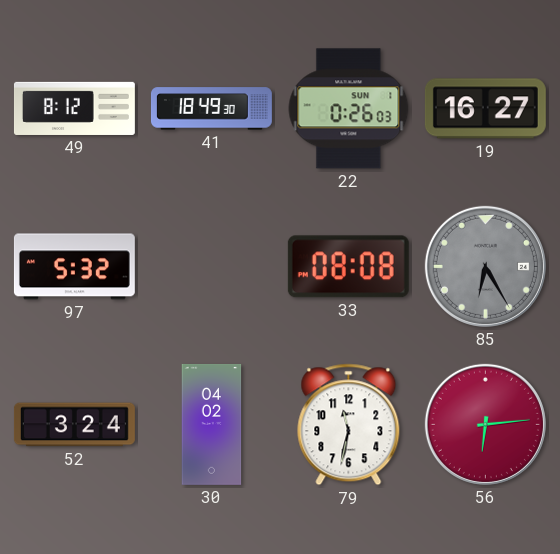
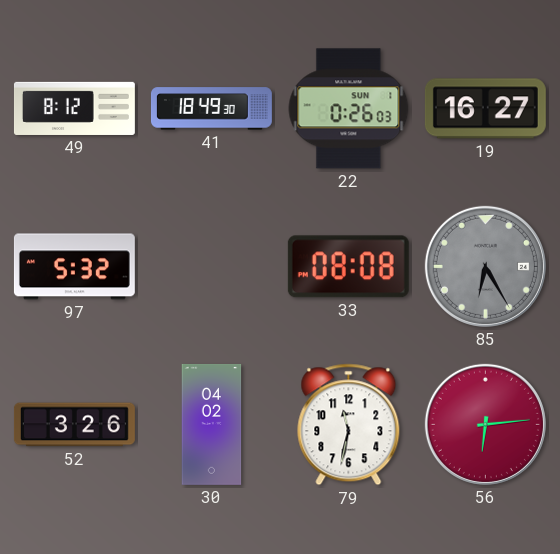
52: 3:24 -> 3:26
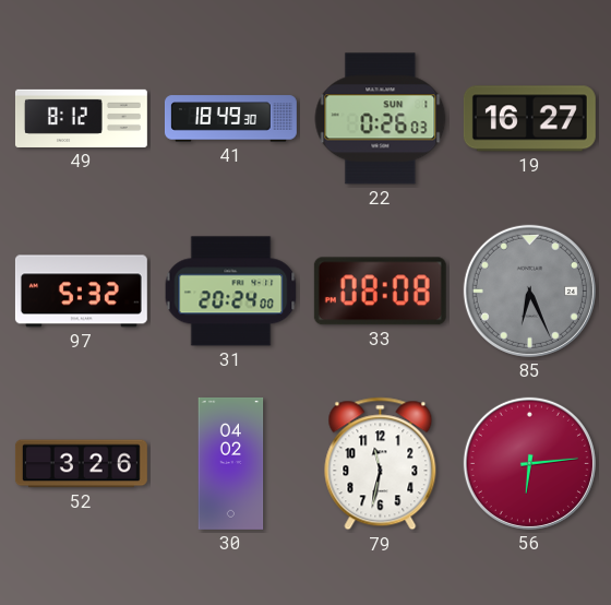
31: none -> 20:24
85: 6:25 -> 6:26
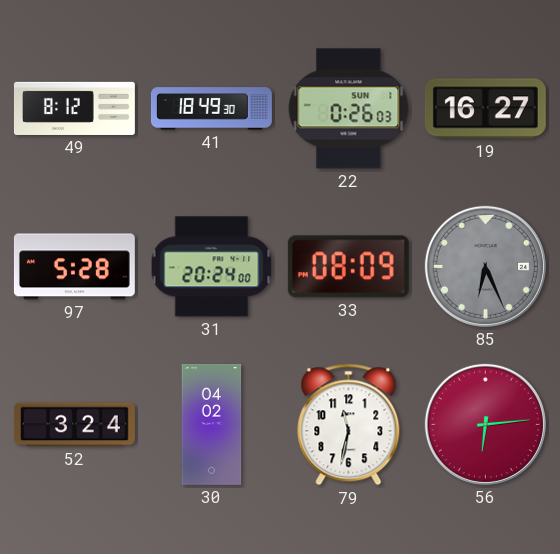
97: 5:32 -> 5:28
33: 08:08 -> 08:09
52: 3:26 -> 3:24
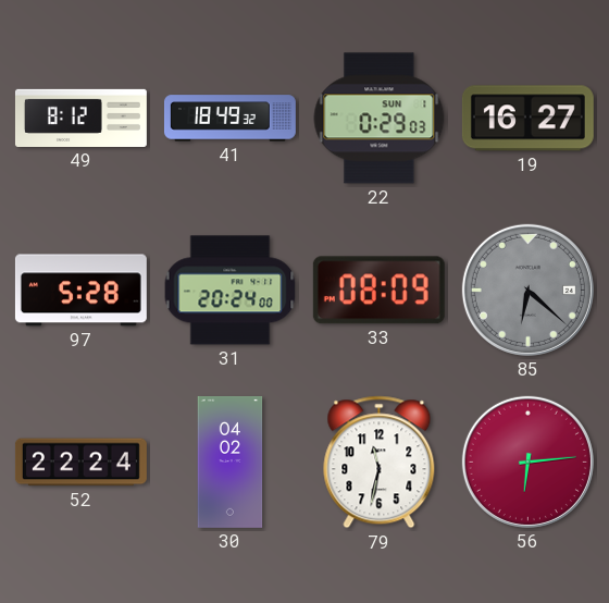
41: 18:49:30 -> 18:49:32
22: 0:26 -> 0:29
85: 6:26 -> 6:22
52: 3:24 -> 22:24
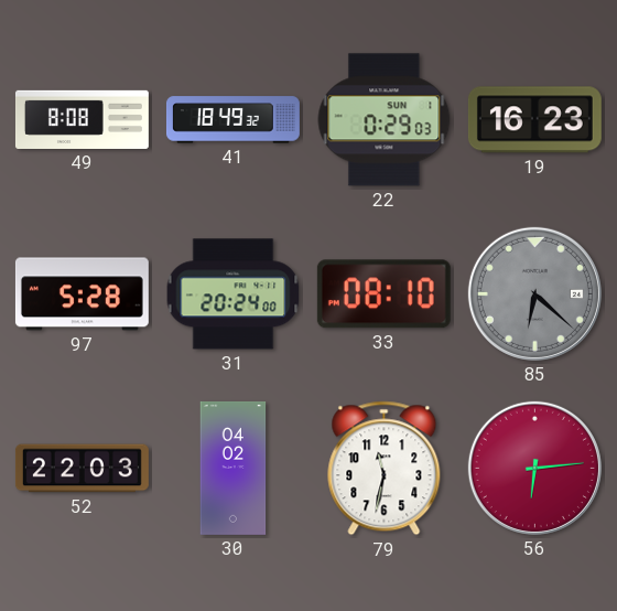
49: 8:12 -> 8:08
19: 16:27 -> 16:23
33: 08:09 -> 08:10
52: 22:24 -> 22:03
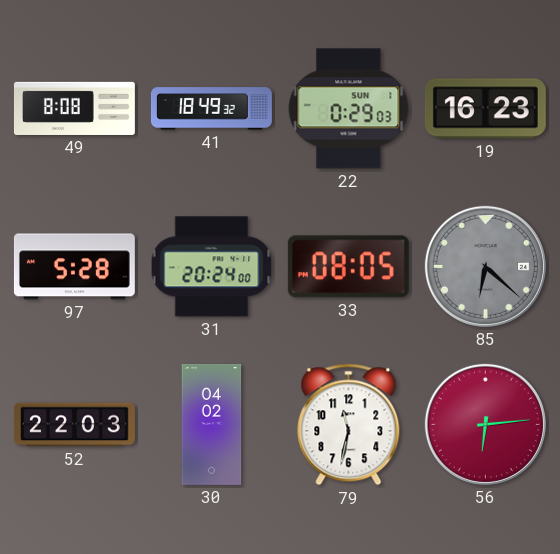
33: 08:10 -> 08:05
